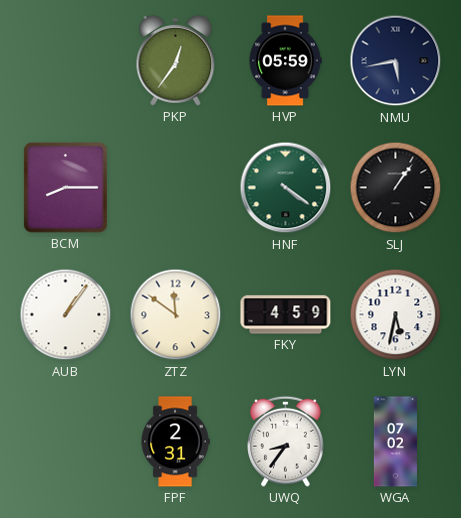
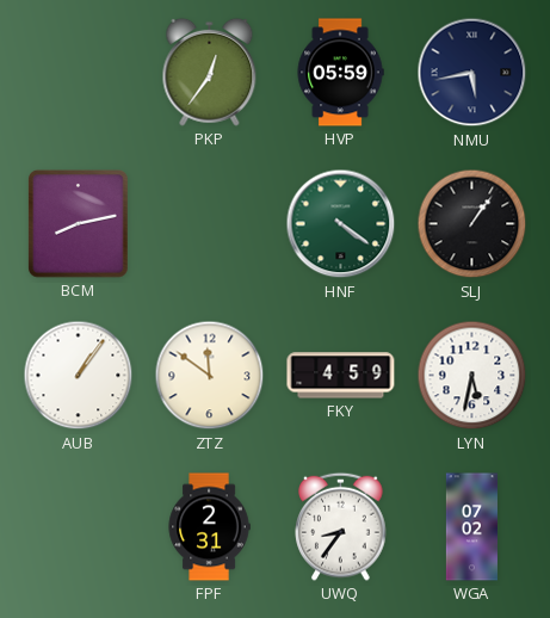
BCM: 8:15 -> 8:13
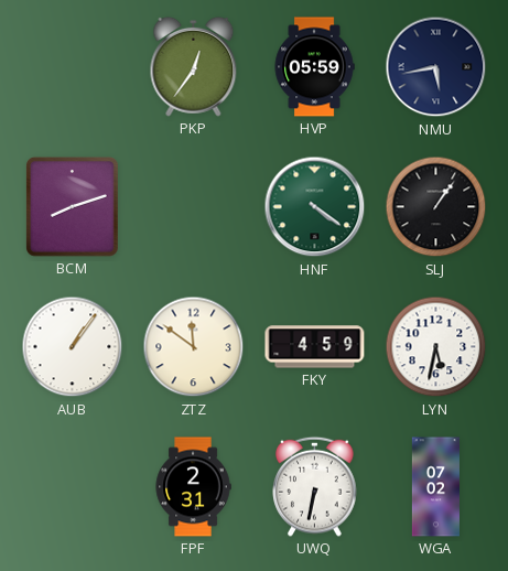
BCM: 8:13 -> 8:12
UWQ: 8:36 -> 6:32
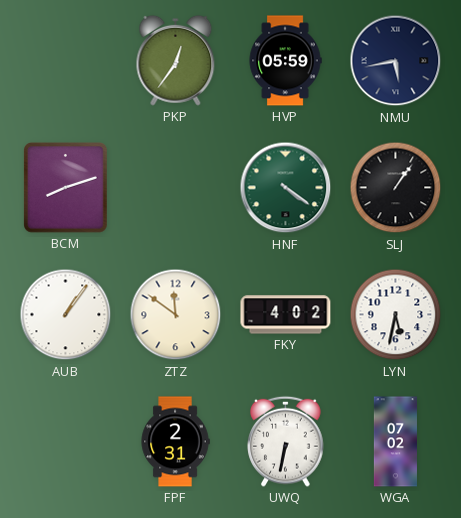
FKY: 4:59 -> 4:02
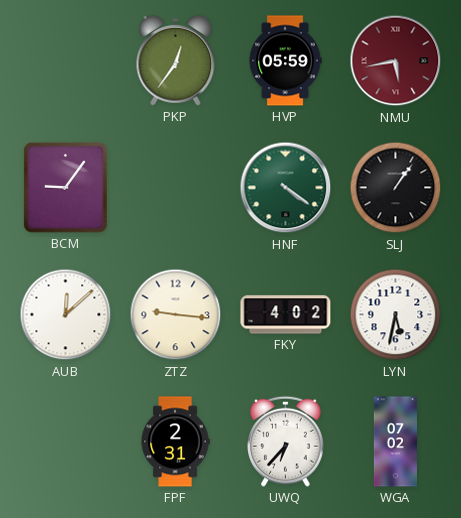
NMU dial: navy -> burgundy
BCM: 8:12 -> 9:06
AUB: 1:06 -> 12:08
ZTZ: 11:51 -> 9:16
UWQ: 6:32 -> 6:37
